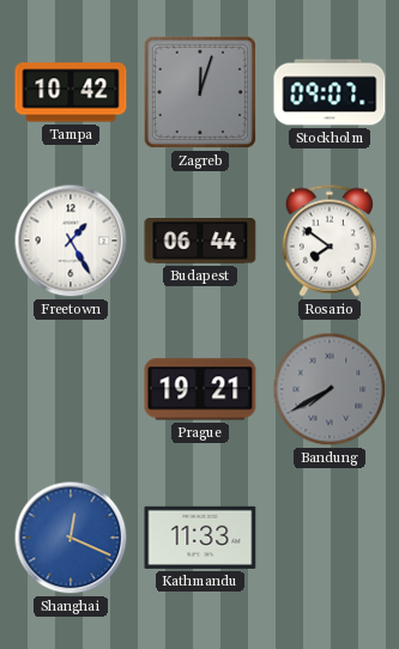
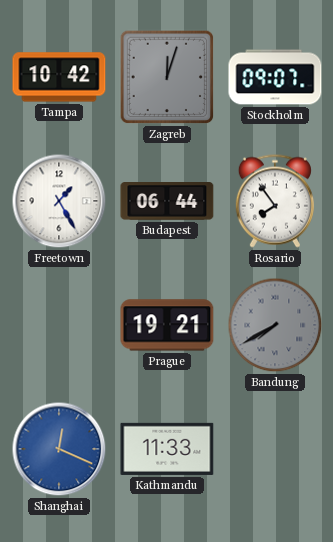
Rosario: 7:51 -> 7:54
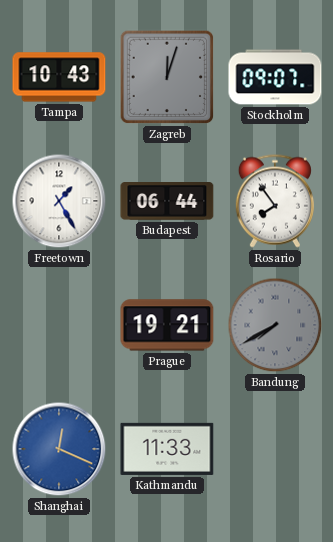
Tampa: 10:42 -> 10:43
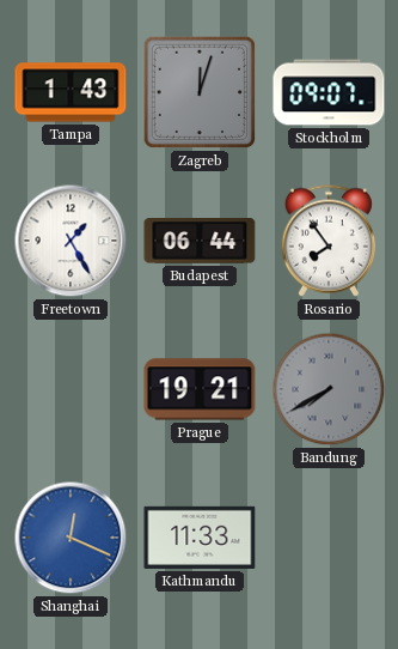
Tampa: 10:43 -> 1:43
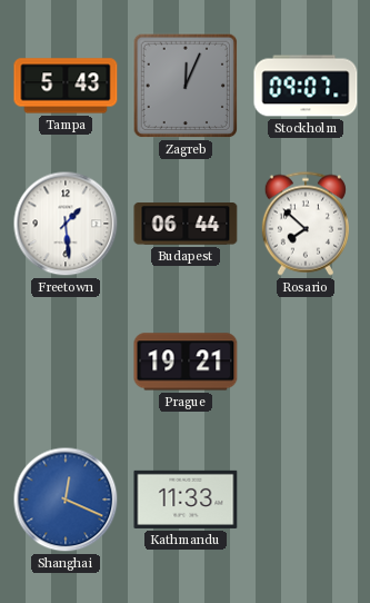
Tampa: 1:43 -> 5:43
Zagreb: 12:03 -> 12:04
Freetown: 1:25 -> 1:29
Rosario: 7:54 -> 7:52
Bandung: 7:40 -> none
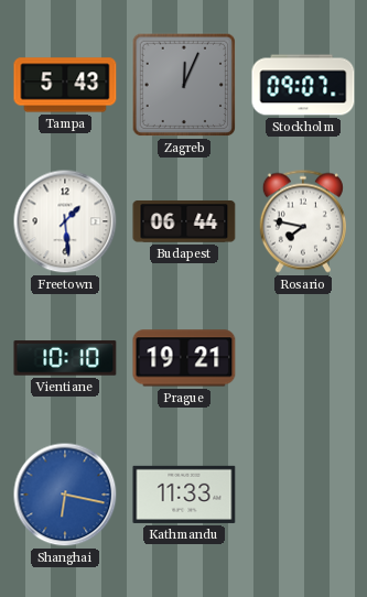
Rosario: 7:52 -> 7:47
Vientiane: none -> 10:10
Shanghai: 12:19 -> 6:17
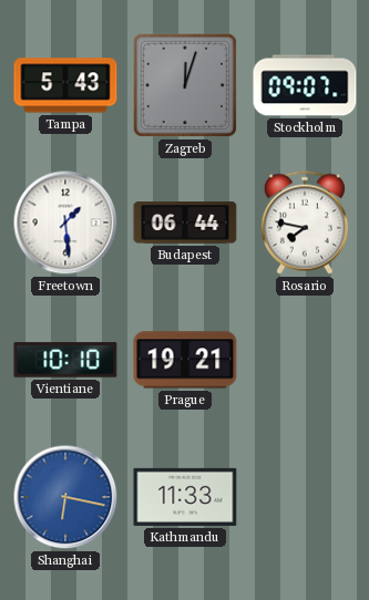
Zagreb: 12:04 -> 12:03
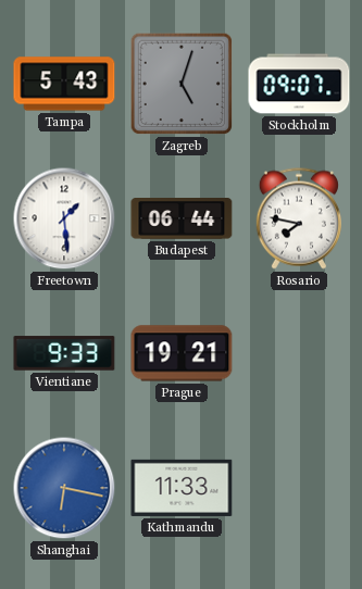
Zagreb: 12:03 -> 5:03
Vientiane: 10:10 -> 9:33
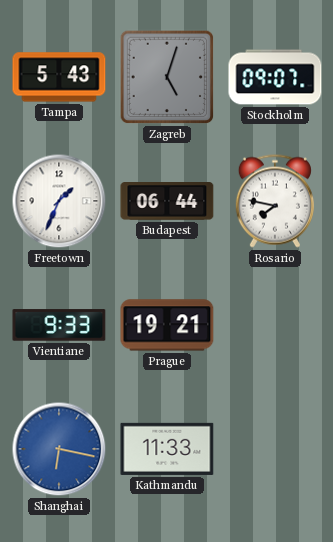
Freetown: 1:29 -> 1:34
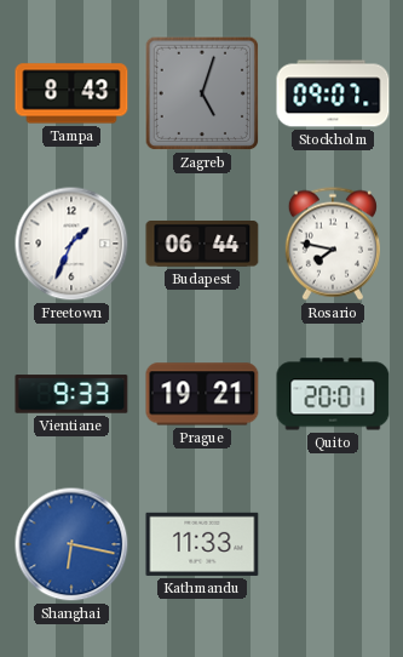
Tampa: 5:43 -> 8:43
Quito: none -> 20:01
